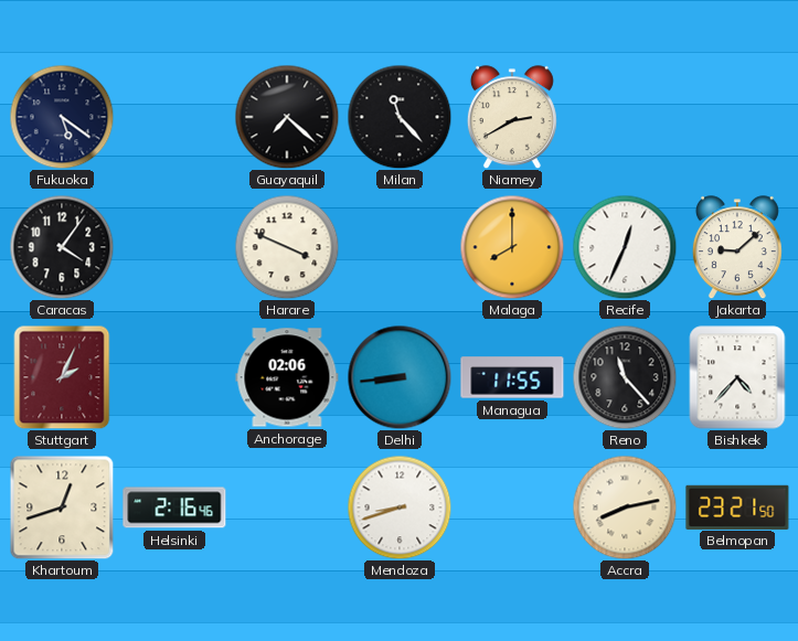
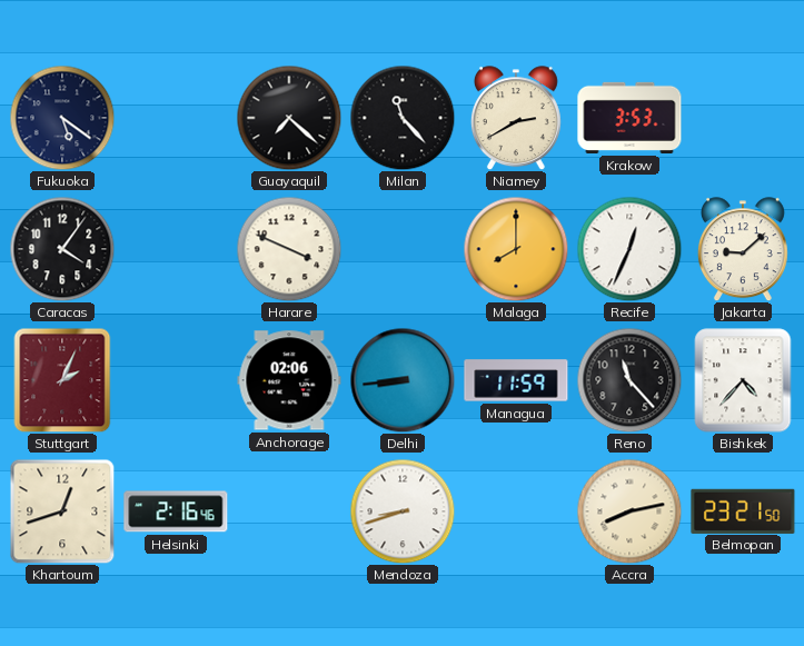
Krakow: none -> 3:53
Managua: 11:55 -> 11:59
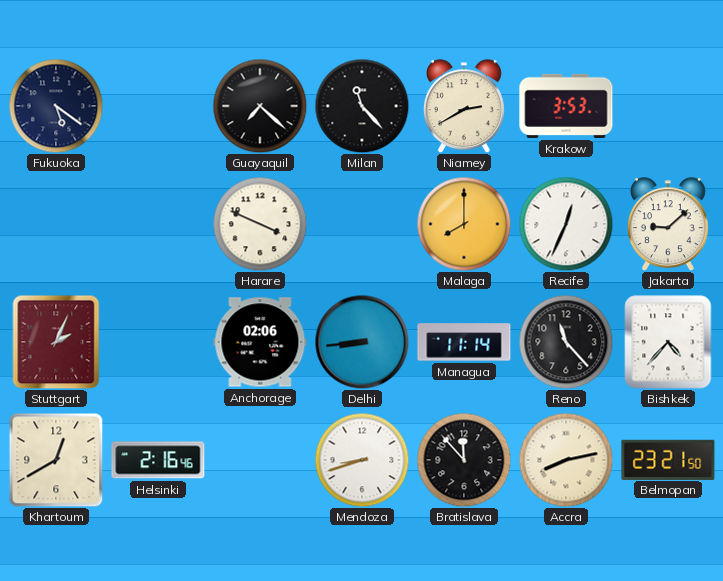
Caracas: 4:06 -> none
Managua: 11:59 -> 11:14
Khartoum: 12:42 -> 12:40
Bratislava: none -> 11:53
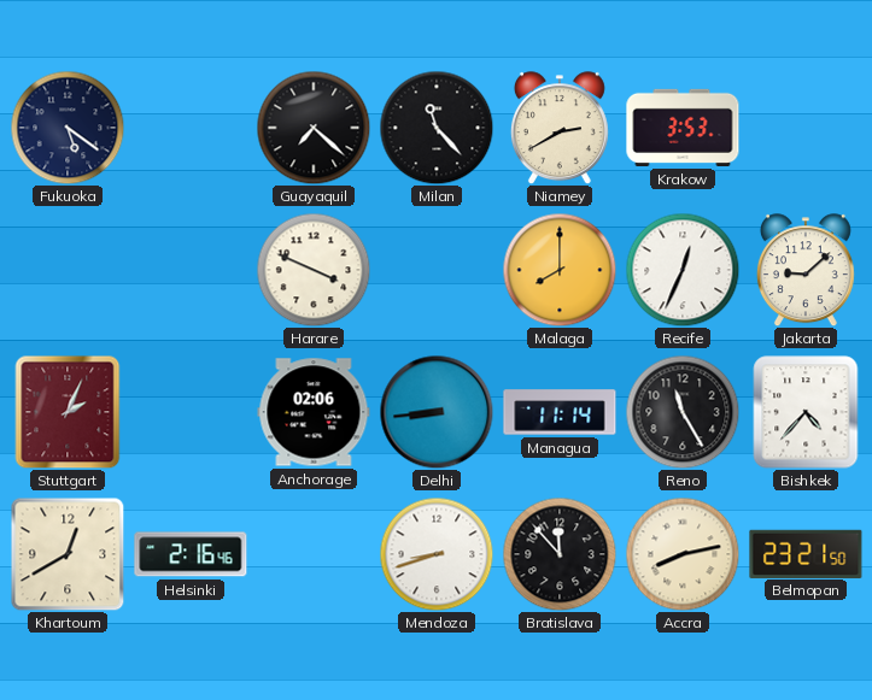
Reno: 11:23 -> 11:25
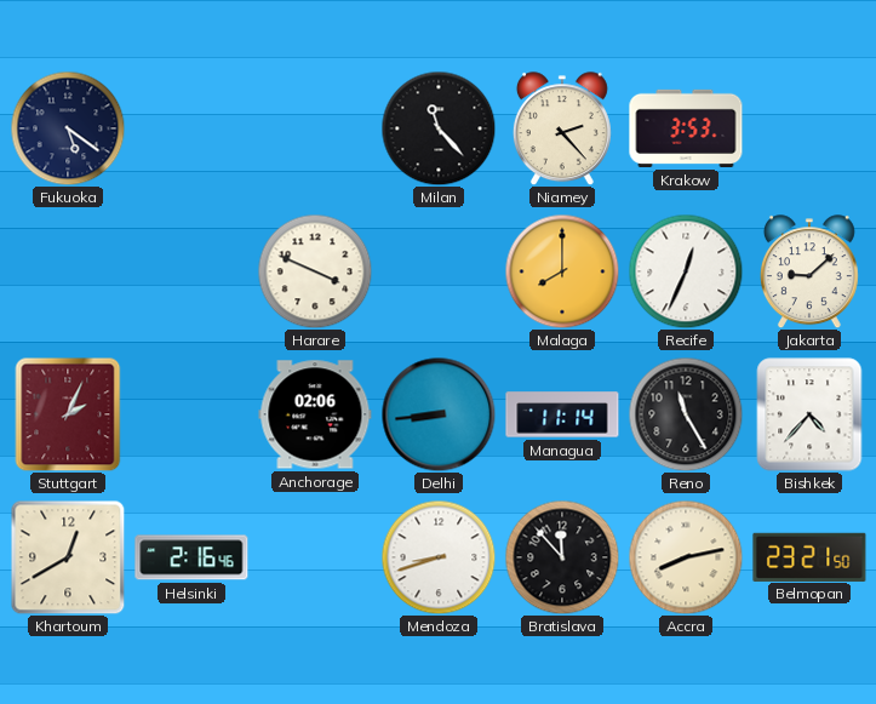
Guayaquil: 7:22 -> none
Niamey: 2:40 -> 2:23
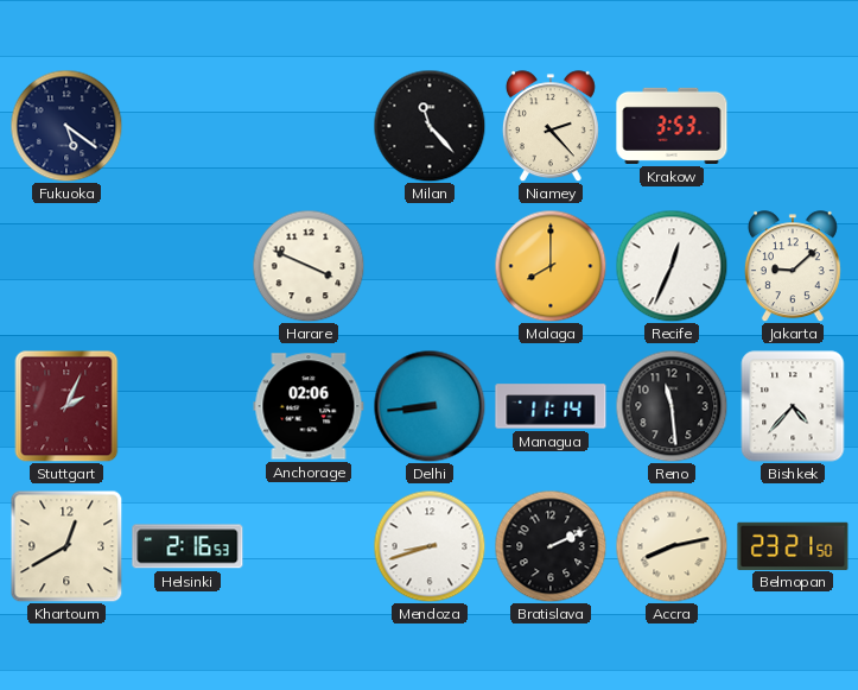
Reno: 11:25 -> 11:29
Helsinki: 2:16:46 -> 2:16:53
Bratislava: 11:53 -> 2:11
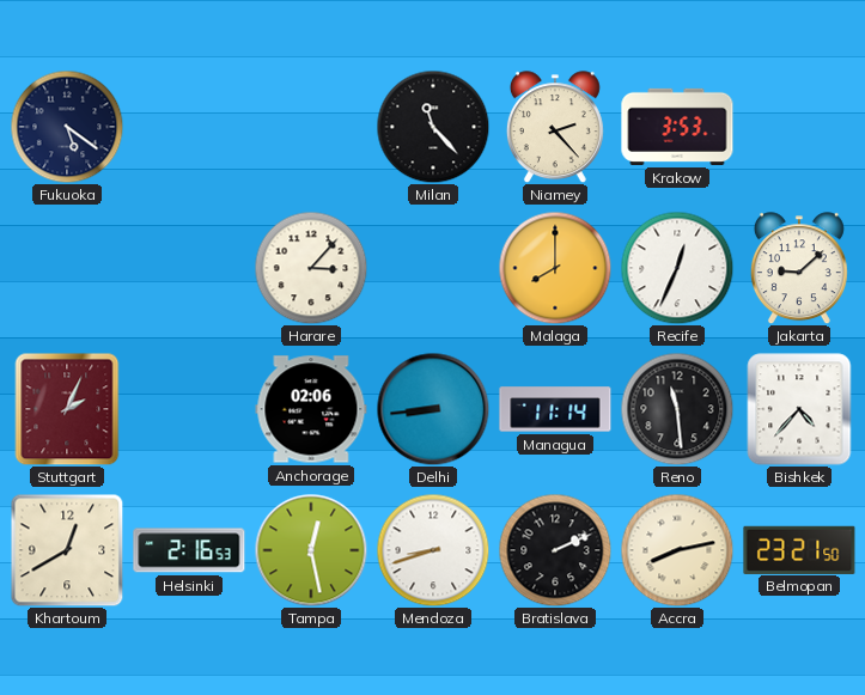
Harare: 3:49 -> 3:07
Tampa: none -> 12:28
